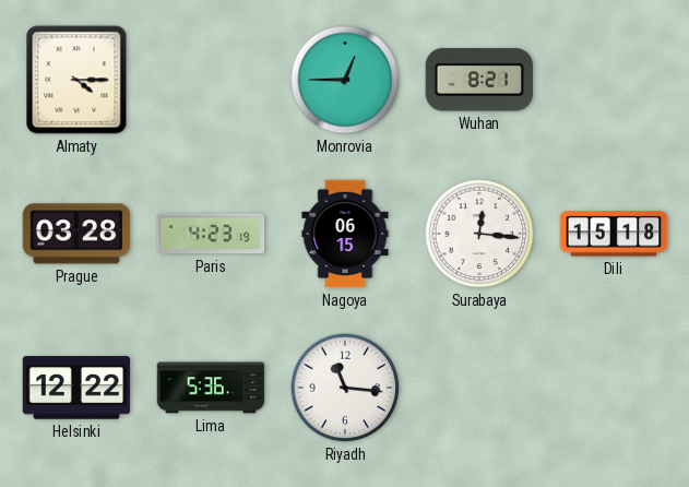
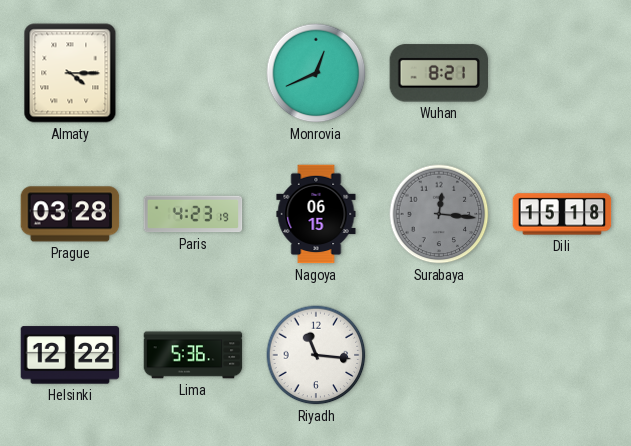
Monrovia: 12:45 -> 12:41
Surabaya dial: white -> grey
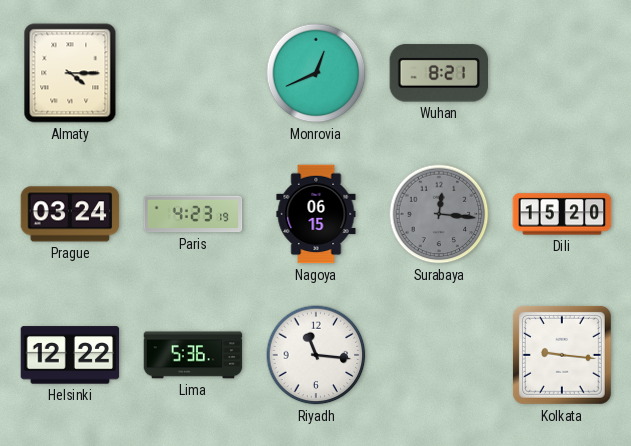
Prague: 03:28 -> 03:24
Dili: 15:18 -> 15:20
Kolkata: none -> 9:16
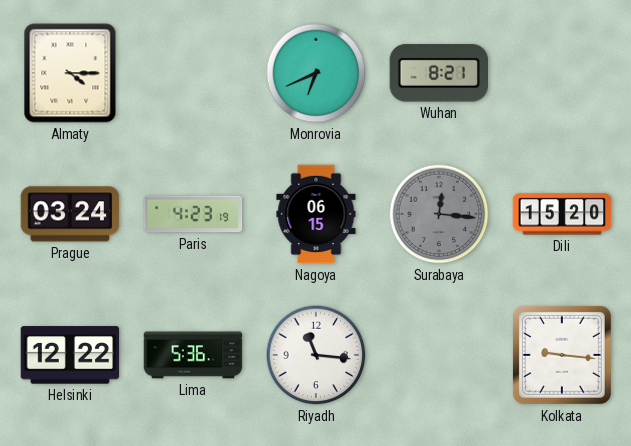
Monrovia: 12:41 -> 6:41
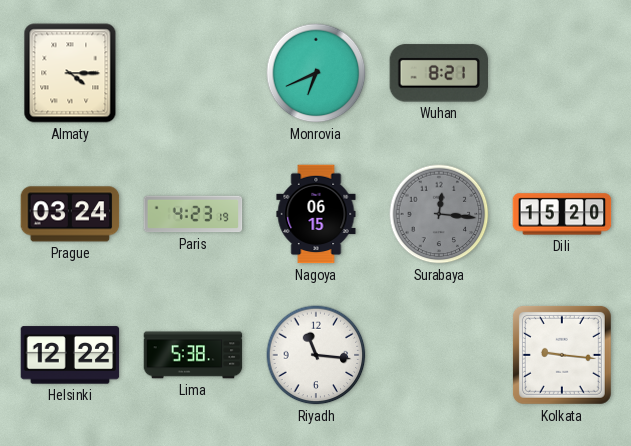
Lima: 5:36 -> 5:38
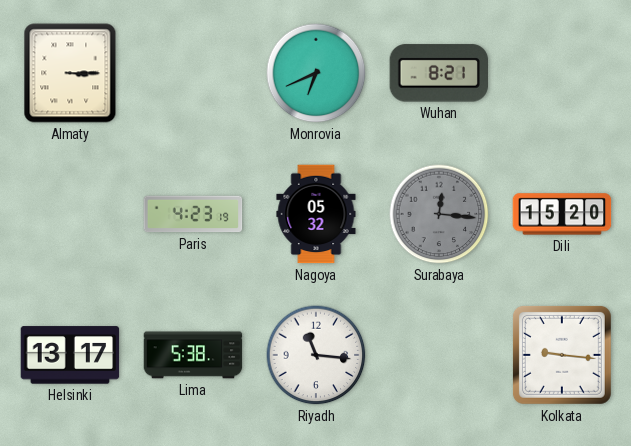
Almaty: 4:15 -> 3:15
Prague: 03:24 -> none
Nagoya: 06:15 -> 05:32
Helsinki: 12:22 -> 13:17
